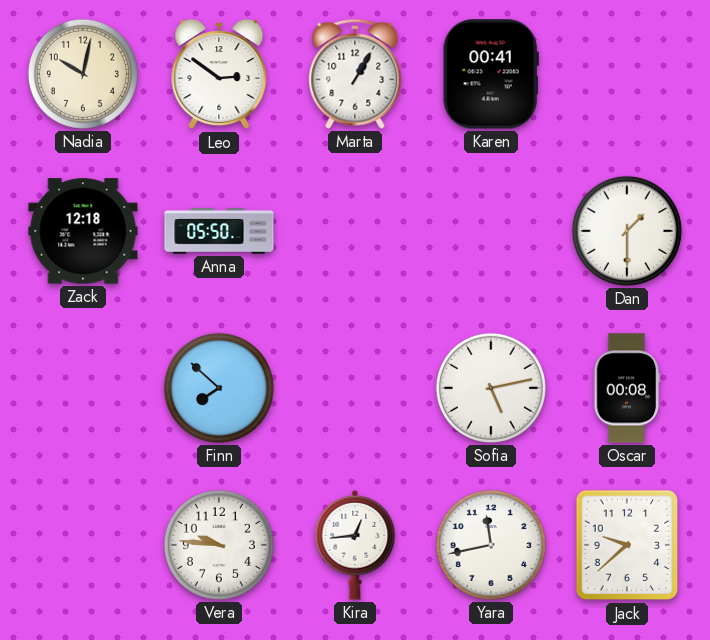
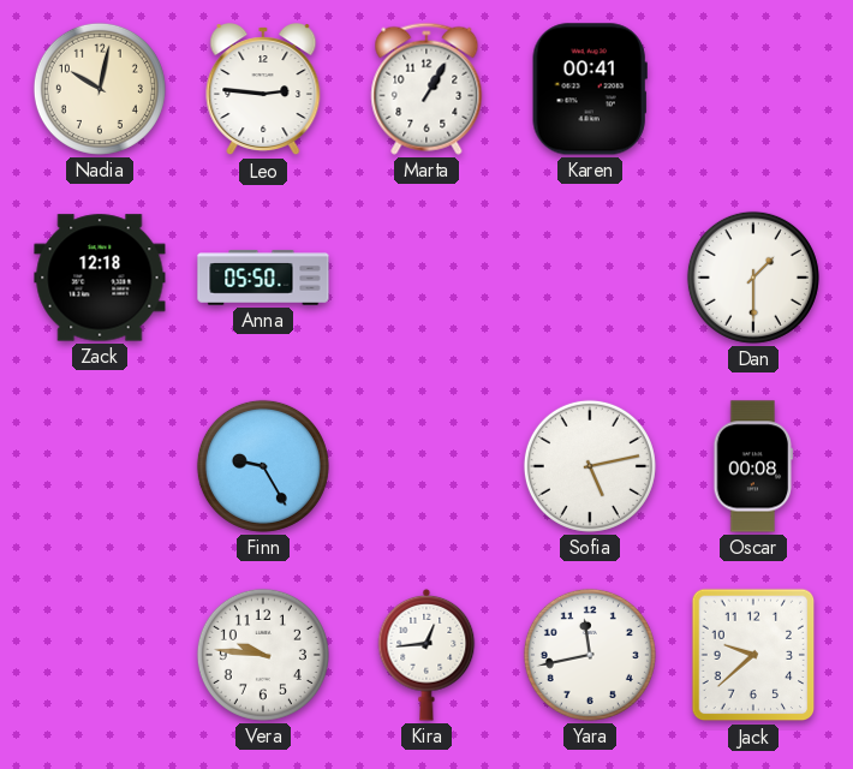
Leo: 2:51 -> 2:46
Finn: 7:52 -> 9:25
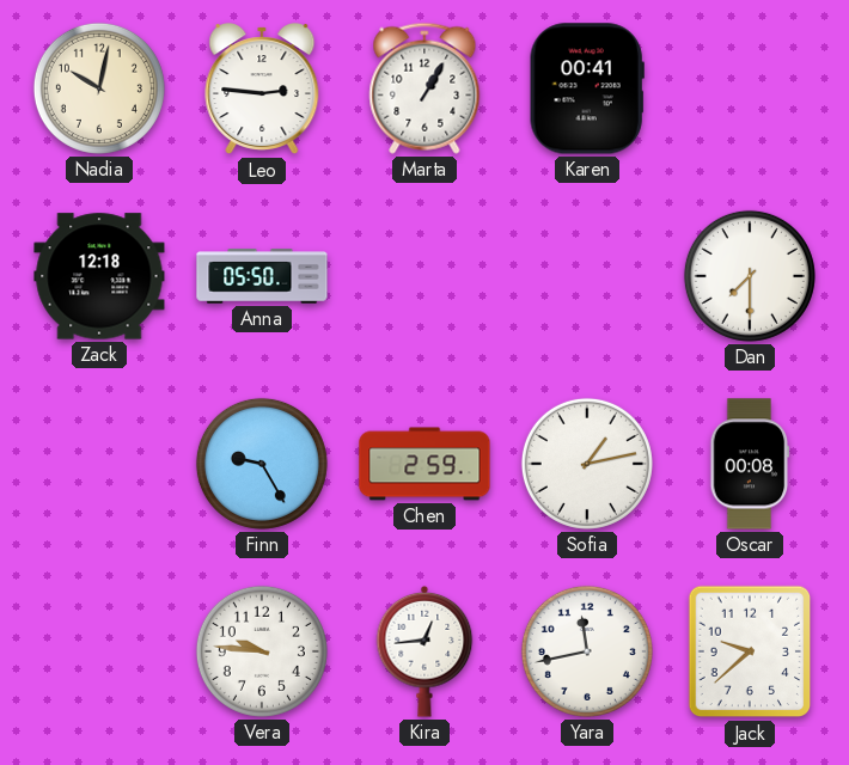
Dan: 1:30 -> 7:30
Chen: none -> 2:59
Sofia: 5:13 -> 1:13
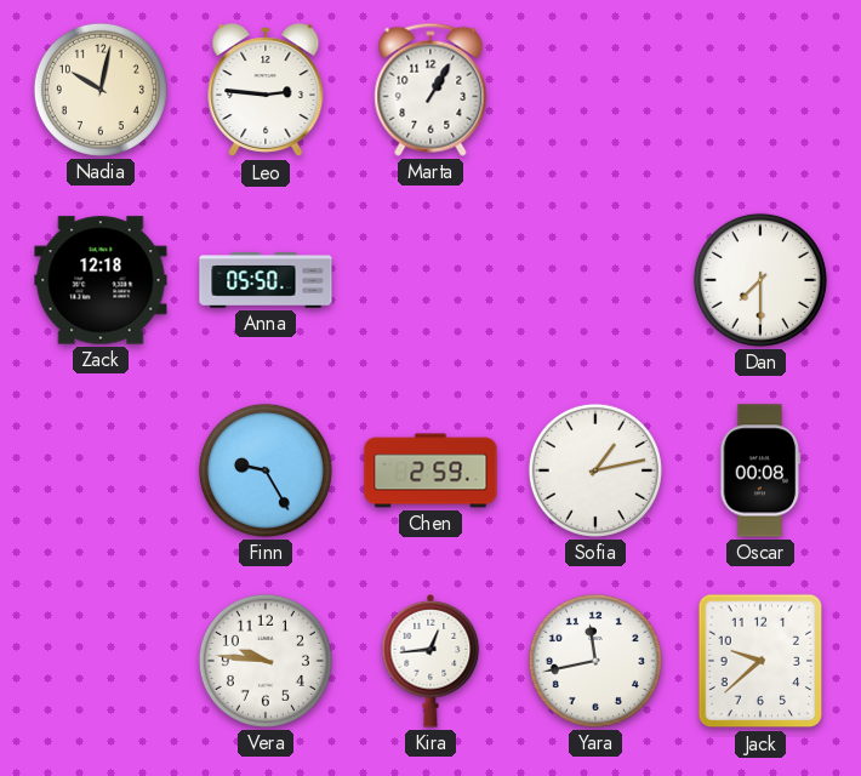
Karen: 00:41 -> none
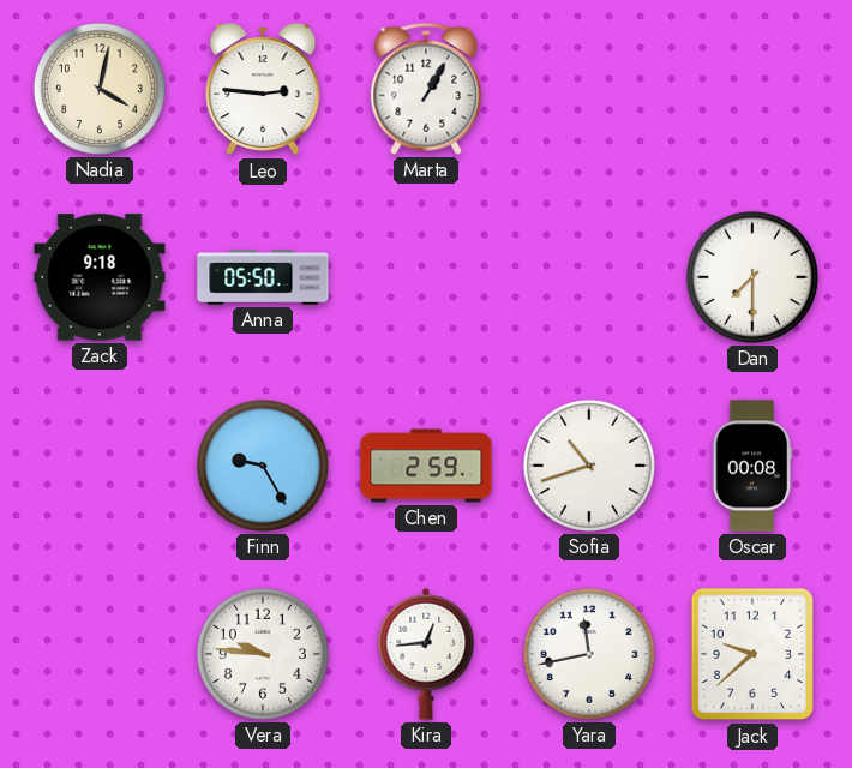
Nadia: 10:02 -> 4:02
Zack: 12:18 -> 9:18
Sofia: 1:13 -> 10:42
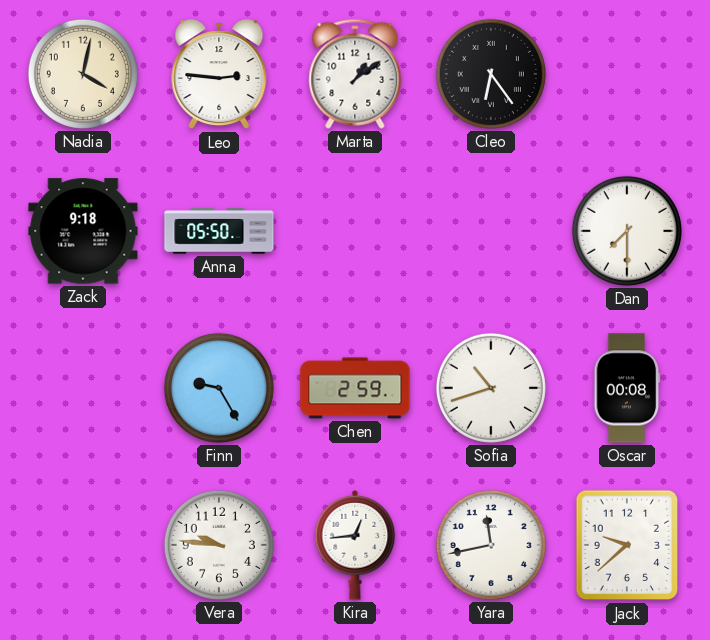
Marta: 1:05 -> 1:09
Cleo: none -> 6:24
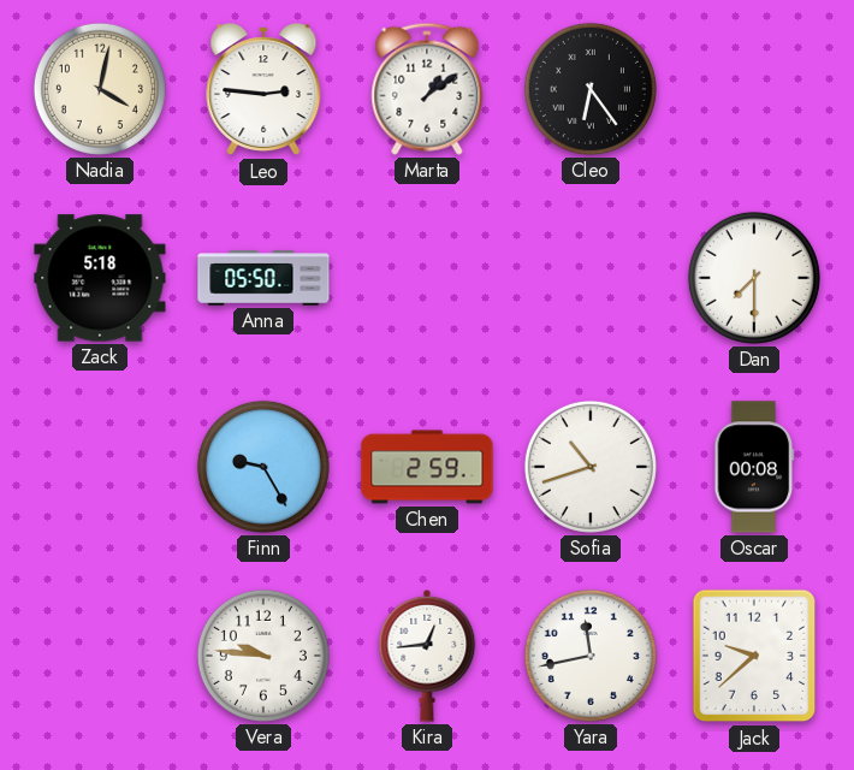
Zack: 9:18 -> 5:18
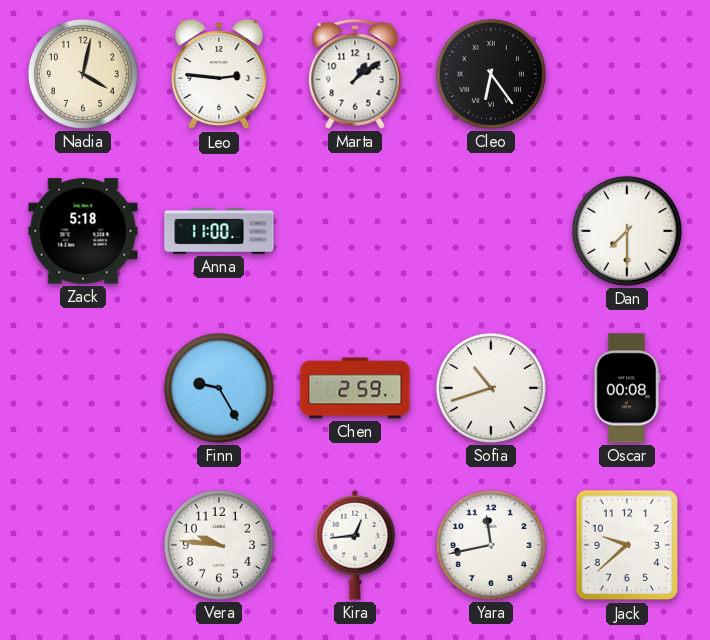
Anna: 05:50 -> 11:00
